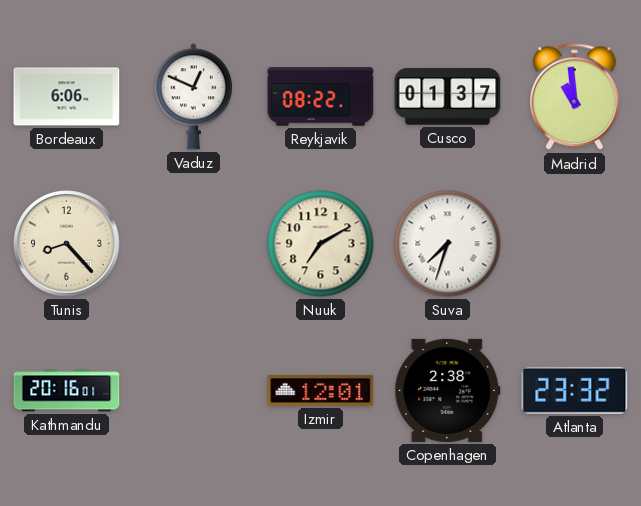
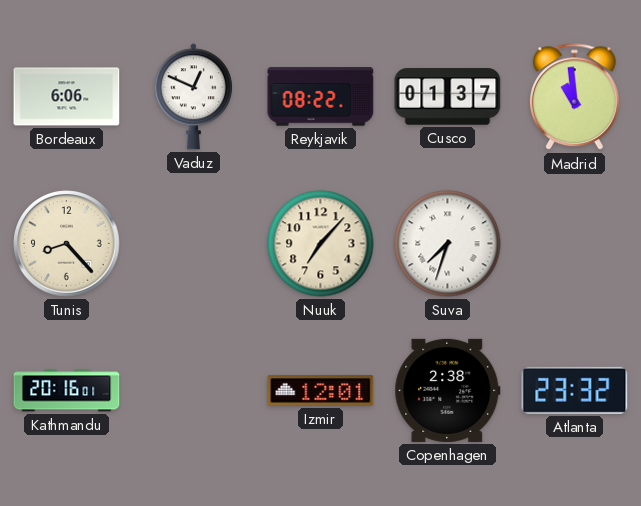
Nuuk: 7:10 -> 7:07
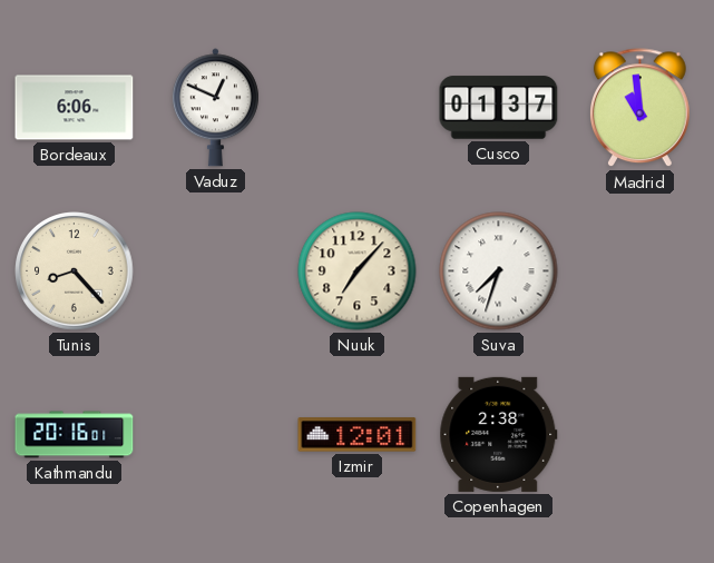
Reykjavik: 08:22 -> none
Atlanta: 23:32 -> none
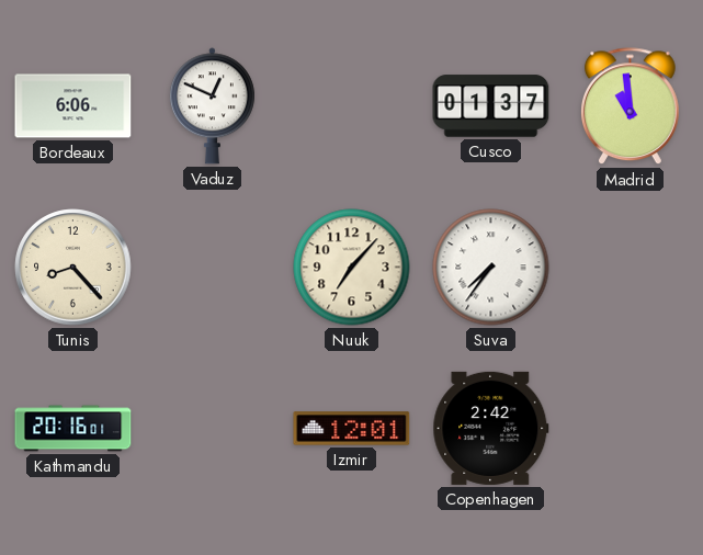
Suva: 7:33 -> 7:36
Copenhagen: 2:38 -> 2:42
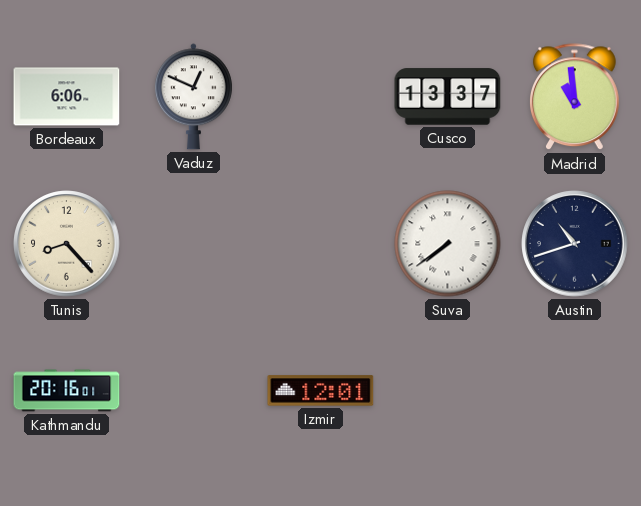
Cusco: 01:37 -> 13:37
Nuuk: 7:07 -> none
Suva: 7:36 -> 7:39
Austin: none -> 10:42
Copenhagen: 2:42 -> none
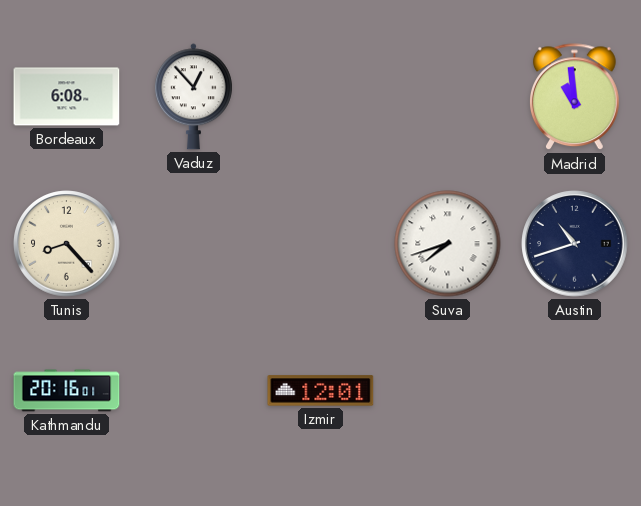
Bordeaux: 6:06 -> 6:08
Vaduz: 12:49 -> 12:53
Cusco: 13:37 -> none
Suva: 7:39 -> 7:42
